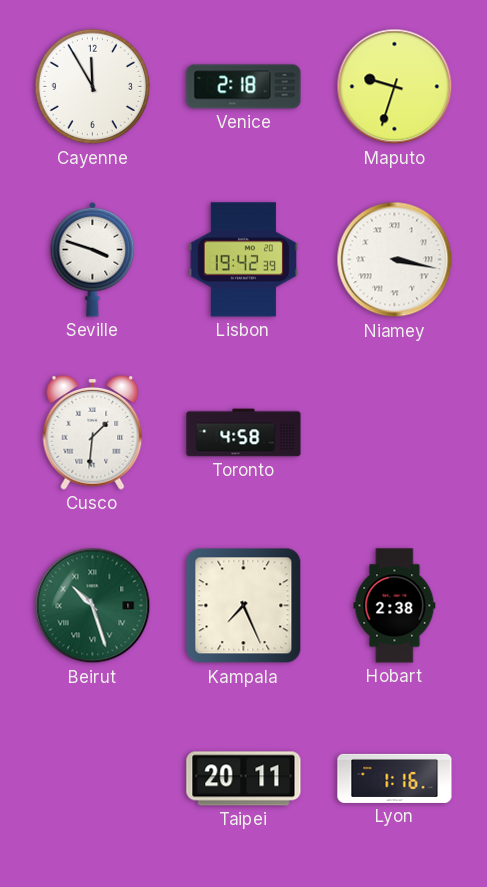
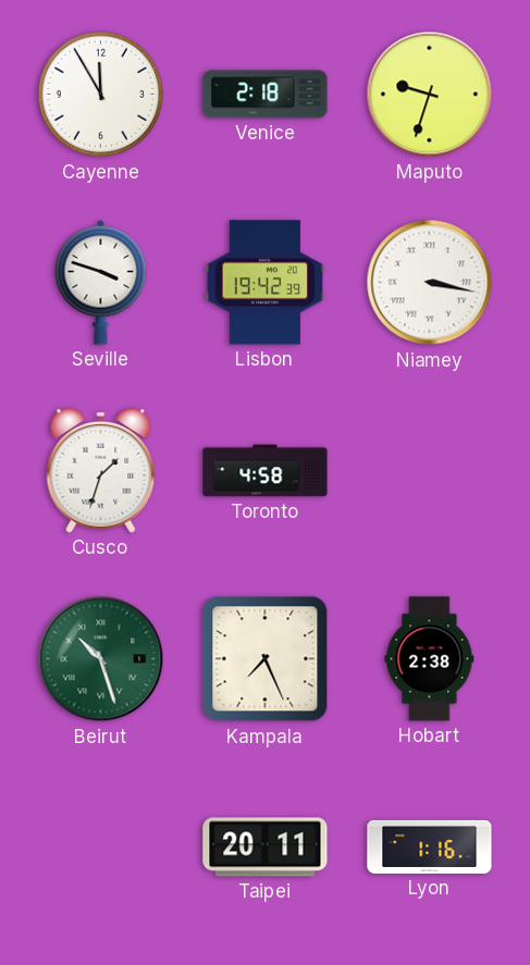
Cusco: 1:31 -> 1:33
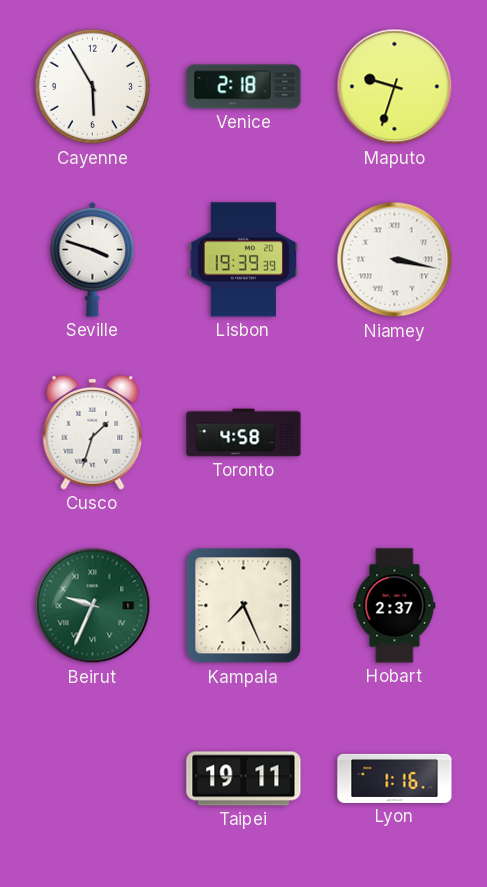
Cayenne: 11:55 -> 5:55
Lisbon: 19:42 -> 19:39
Beirut: 10:27 -> 9:34
Hobart: 2:38 -> 2:37
Taipei: 20:11 -> 19:11
